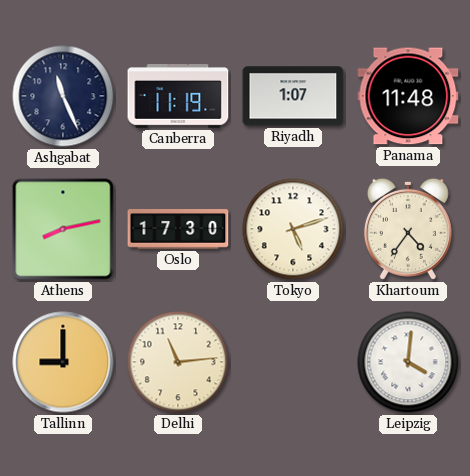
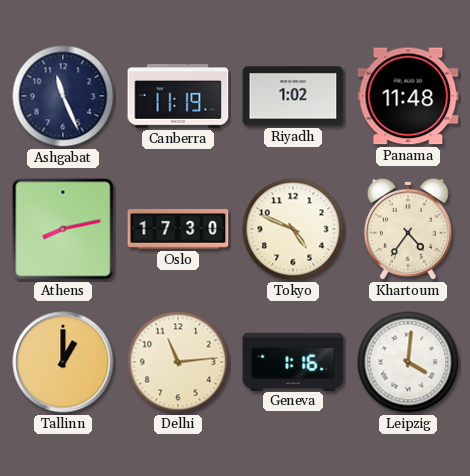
Riyadh: 1:07 -> 1:02
Tokyo: 5:12 -> 4:49
Tallinn: 9:00 -> 1:00
Geneva: none -> 1:16
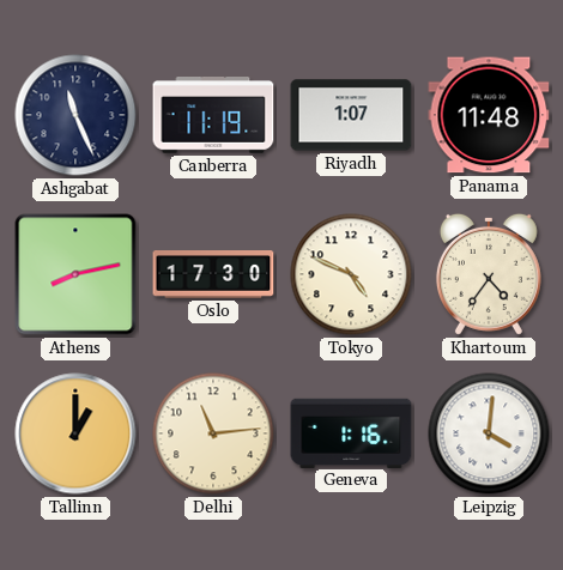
Riyadh: 1:02 -> 1:07
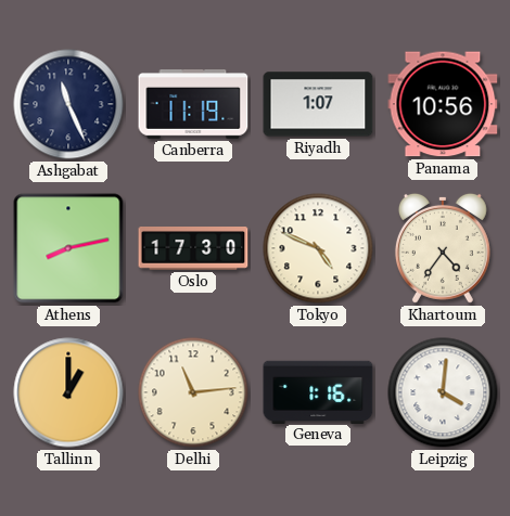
Panama: 11:48 -> 10:56
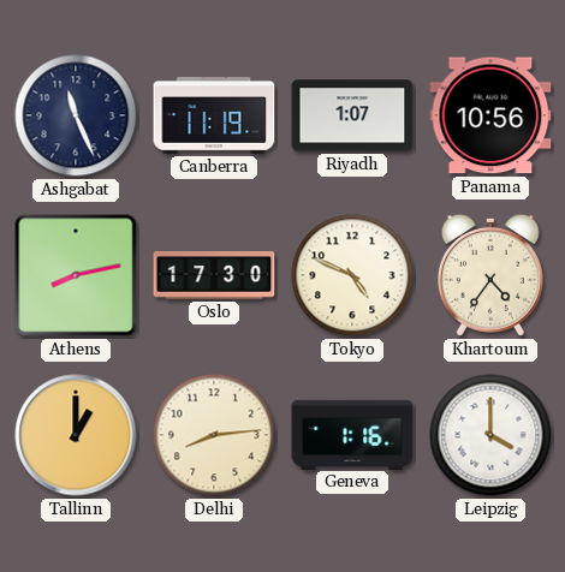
Delhi: 11:14 -> 8:14
Leipzig: 4:01 -> 4:00
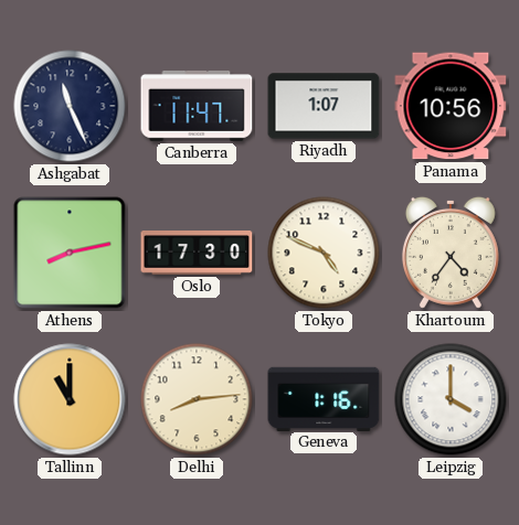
Canberra: 11:19 -> 11:47
Tallinn: 1:00 -> 11:00
